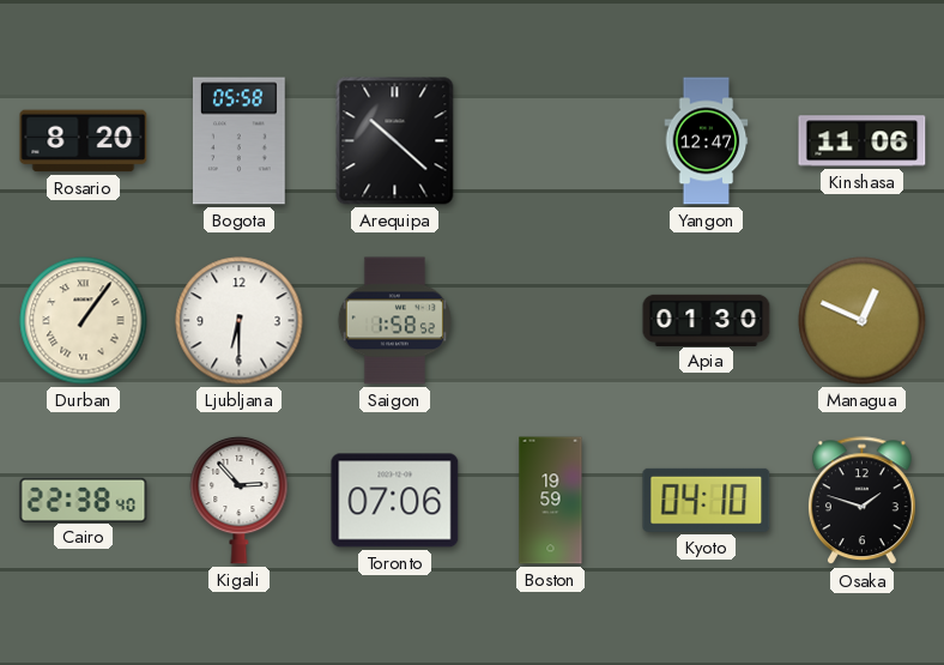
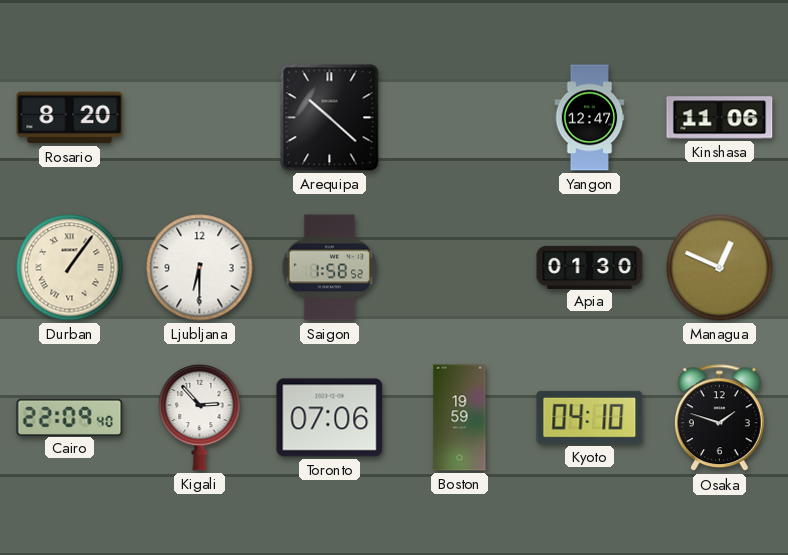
Bogota: 05:58 -> none
Cairo: 22:38 -> 22:09
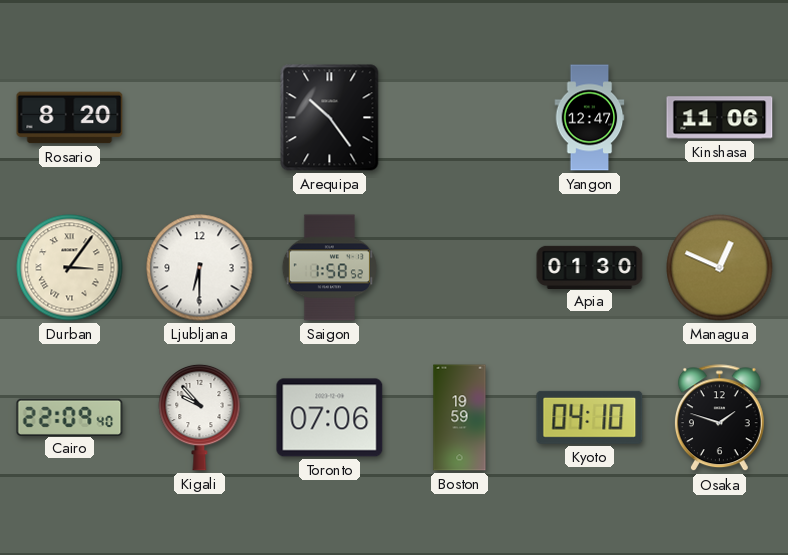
Arequipa: 10:22 -> 10:24
Durban: 1:06 -> 3:06
Kigali: 2:53 -> 9:53
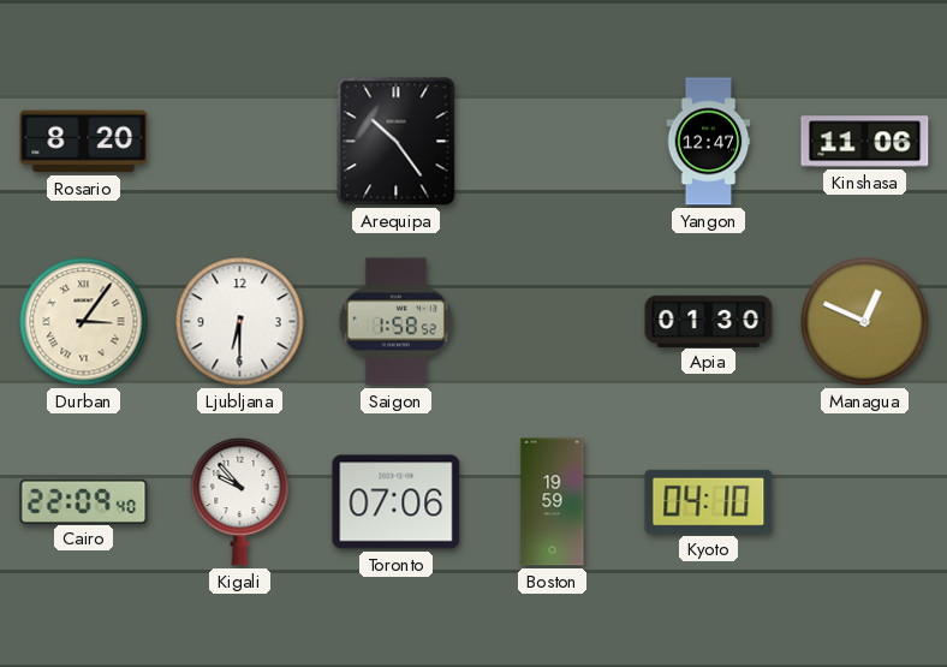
Osaka: 1:48 -> none
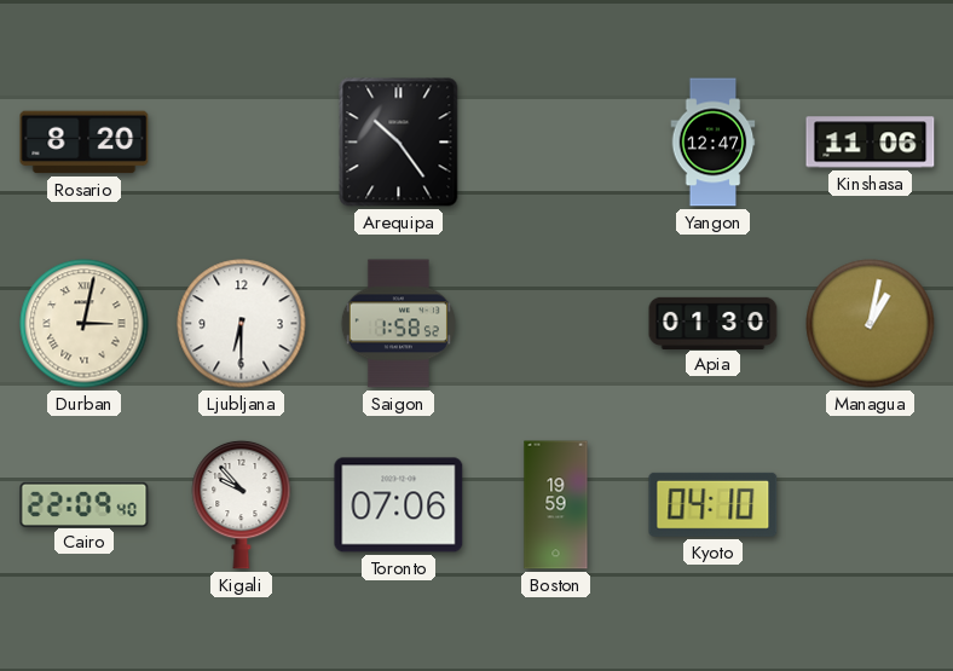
Durban: 3:06 -> 3:02
Managua: 12:49 -> 1:02
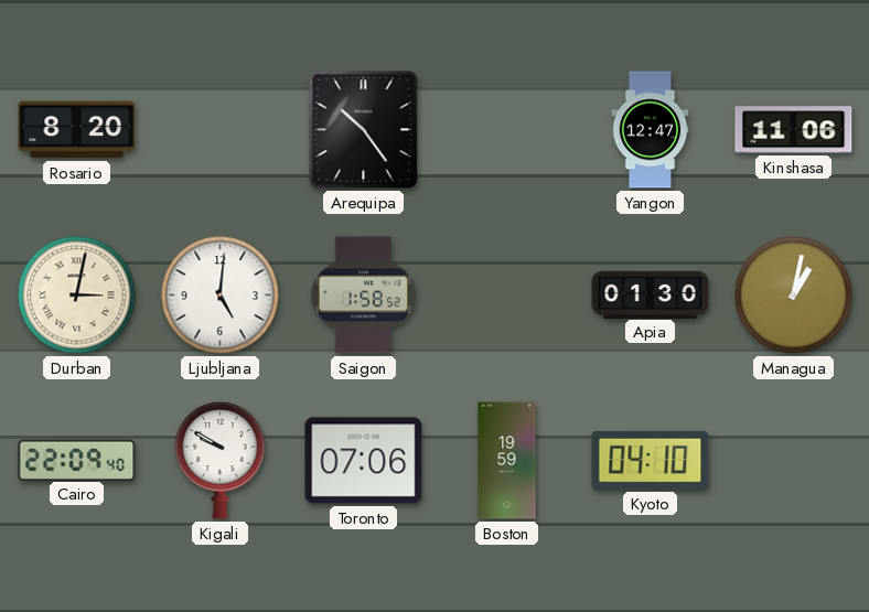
Ljubljana: 6:30 -> 5:01
Kigali: 9:53 -> 9:50
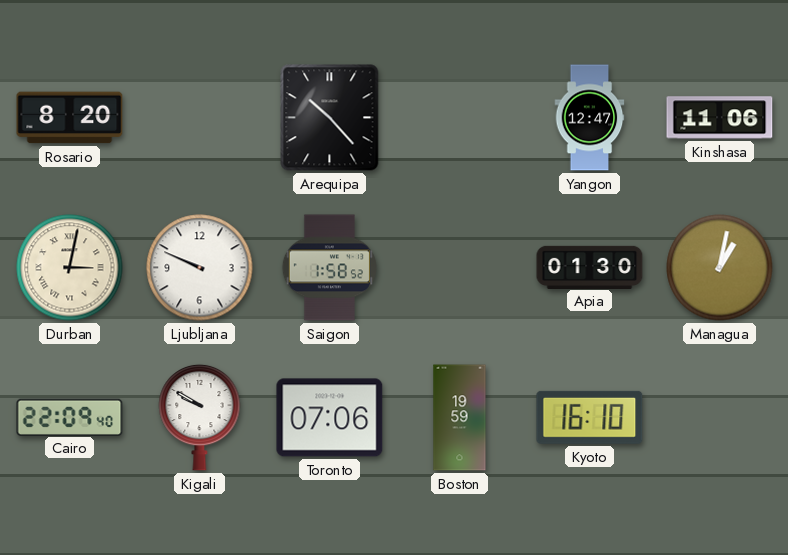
Arequipa: 10:24 -> 10:23
Ljubljana: 5:01 -> 9:49
Kyoto: 04:10 -> 16:10
